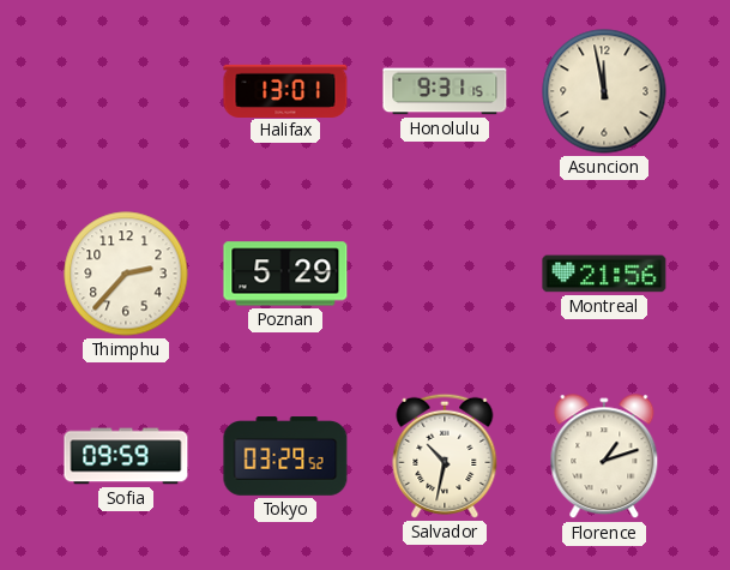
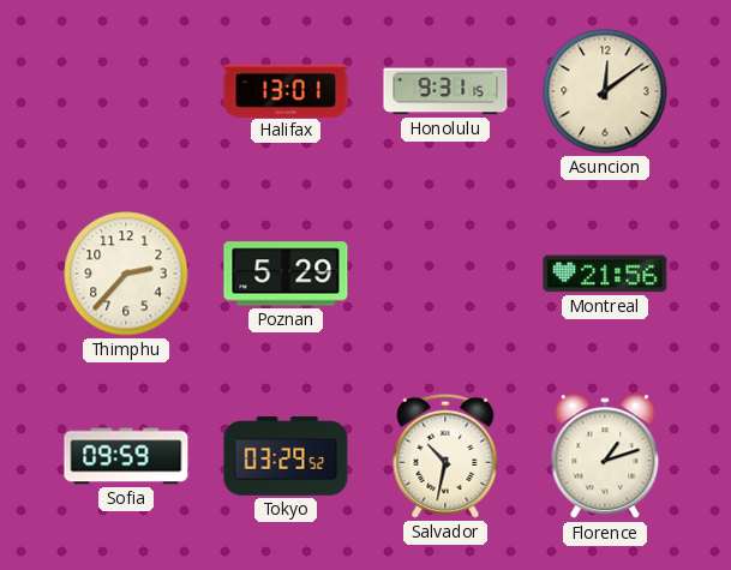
Asuncion: 11:58 -> 12:09
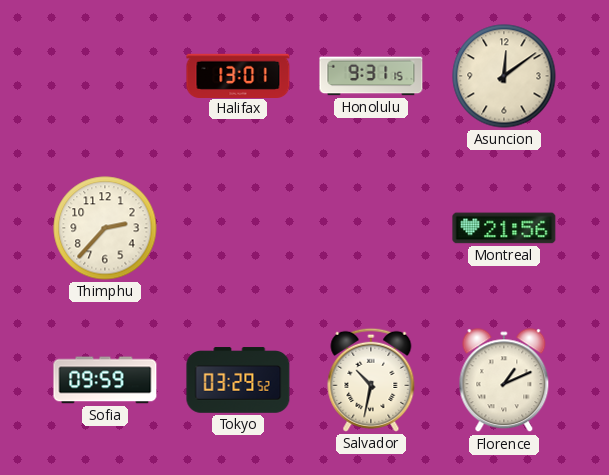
Poznan: 5:29 -> none
Florence: 1:12 -> 1:11
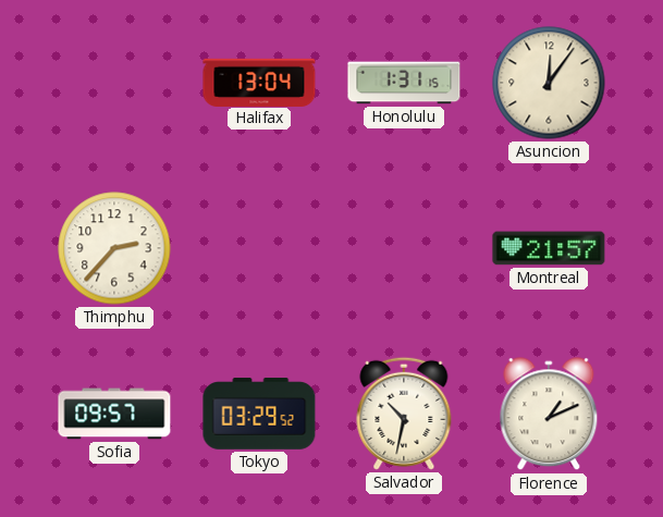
Halifax: 13:01 -> 13:04
Honolulu: 9:31 -> 1:31
Asuncion: 12:09 -> 12:06
Montreal: 21:56 -> 21:57
Sofia: 09:59 -> 09:57
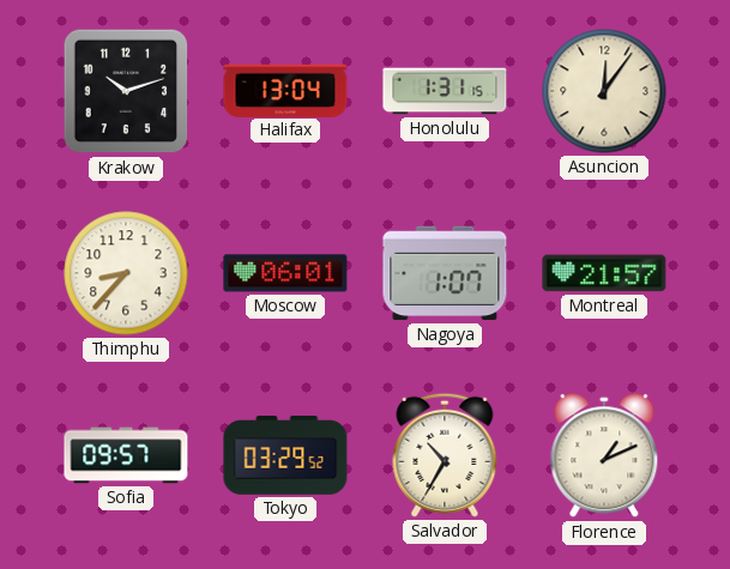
Krakow: none -> 10:12
Thimphu: 2:37 -> 8:37
Moscow: none -> 06:01
Nagoya: none -> 1:07
Salvador: 10:32 -> 10:35
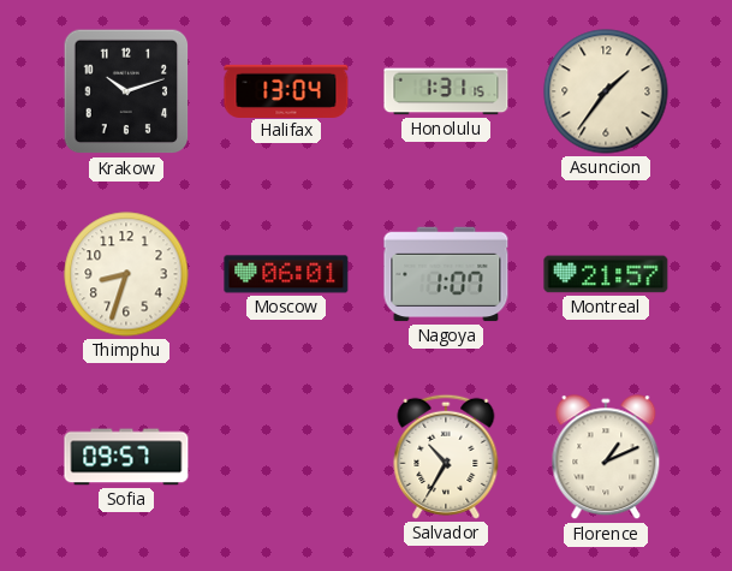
Asuncion: 12:06 -> 1:36
Thimphu: 8:37 -> 8:33
Tokyo: 03:29 -> none
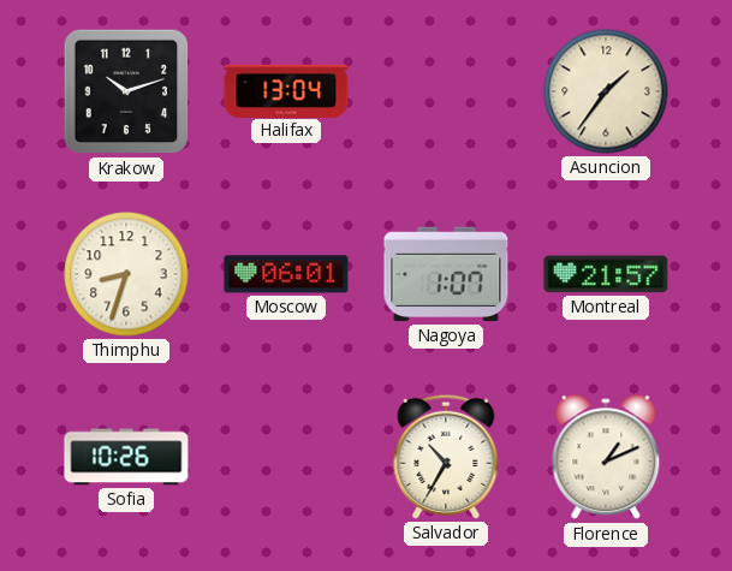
Honolulu: 1:31 -> none
Sofia: 09:57 -> 10:26
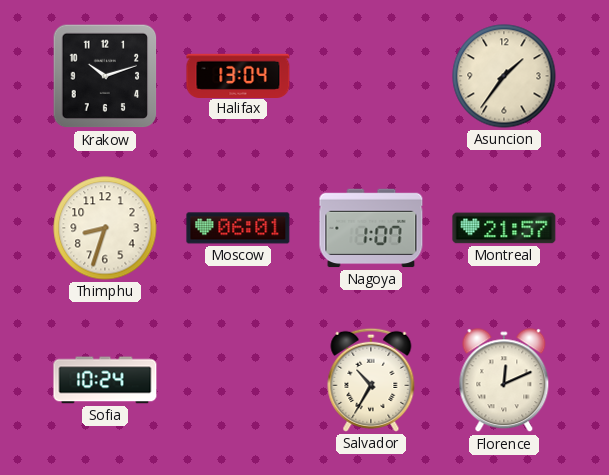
Sofia: 10:26 -> 10:24
Florence: 1:11 -> 12:11
